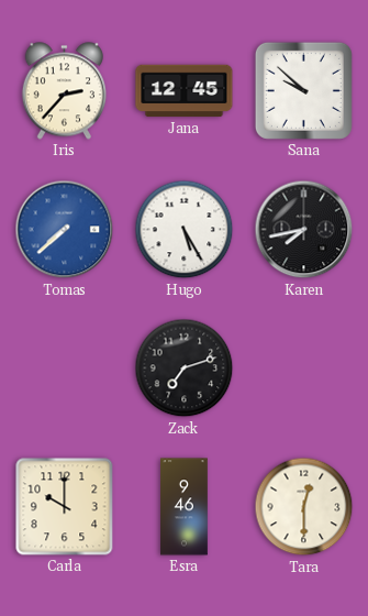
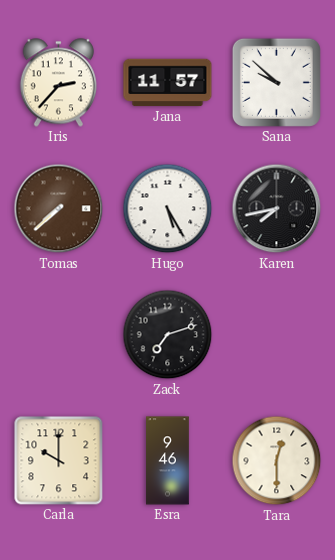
Jana: 12:45 -> 11:57
Tomas dial: blue -> brown
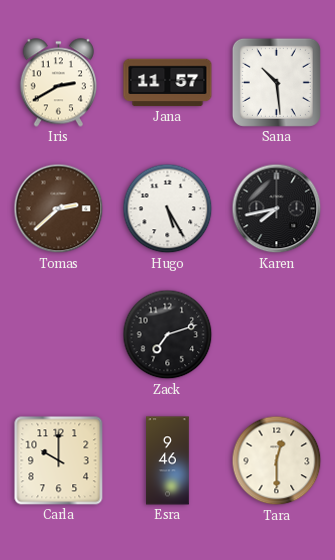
Iris: 2:37 -> 2:40
Sana: 9:52 -> 10:29
Tomas: 7:38 -> 2:38
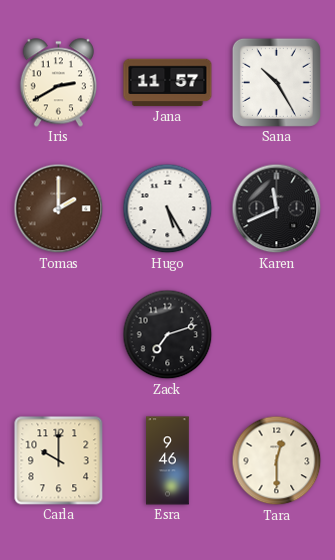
Sana: 10:29 -> 10:25
Tomas: 2:38 -> 2:00
Karen: 7:43 -> 11:41
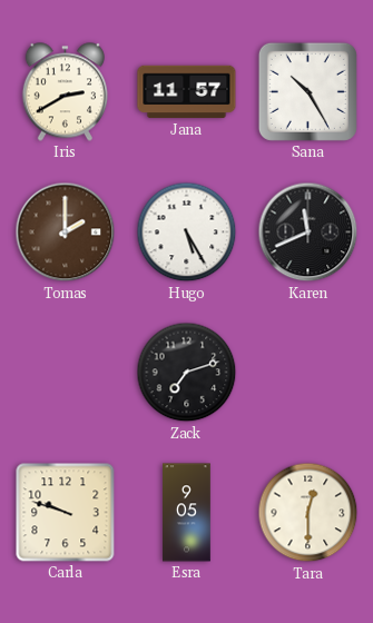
Carla: 10:00 -> 9:48
Esra: 9:46 -> 9:05
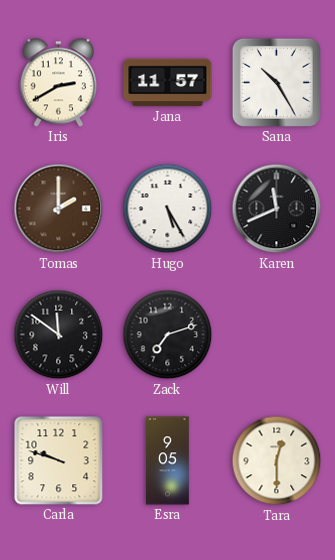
Will: none -> 11:51
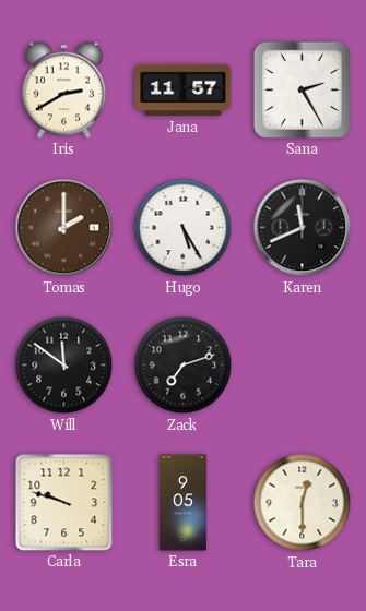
Sana: 10:25 -> 2:25
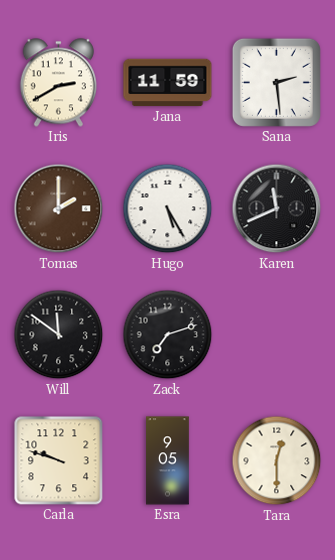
Jana: 11:57 -> 11:59
Sana: 2:25 -> 2:29
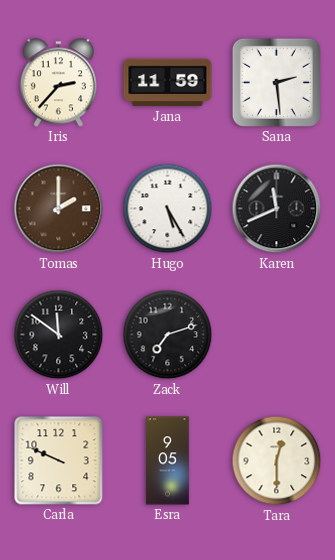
Iris: 2:40 -> 2:37
Carla: 9:48 -> 9:49
